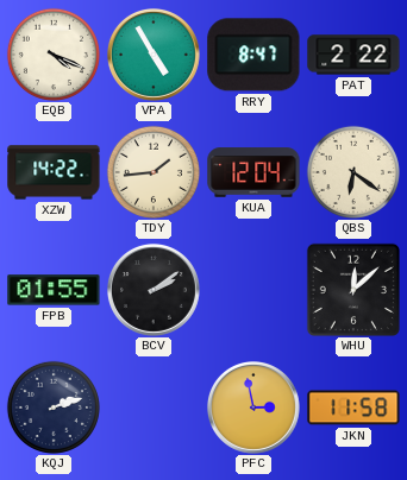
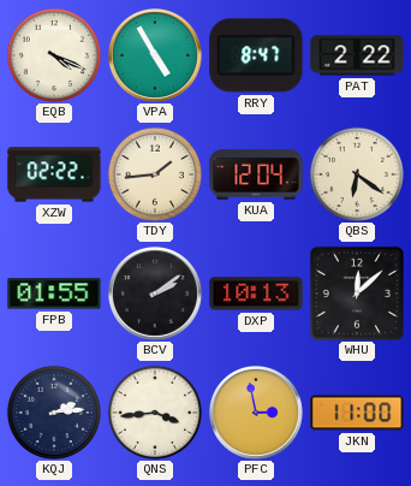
XZW: 14:22 -> 02:22
DXP: none -> 10:13
KQJ: 2:12 -> 2:14
QNS: none -> 3:44
JKN: 11:58 -> 11:00
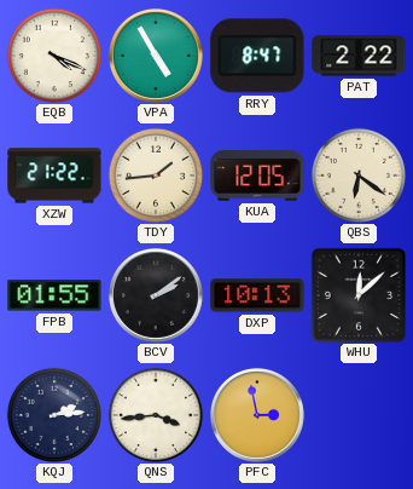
XZW: 02:22 -> 21:22
KUA: 12:04 -> 12:05
JKN: 11:00 -> none
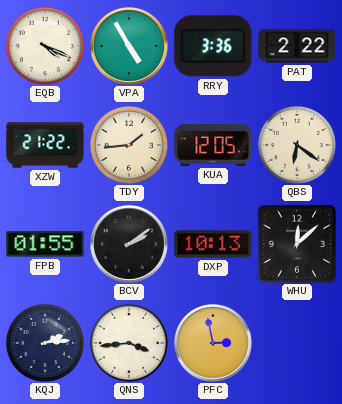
RRY: 8:47 -> 3:36
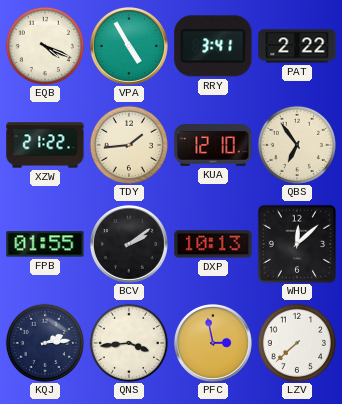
RRY: 3:36 -> 3:41
KUA: 12:05 -> 12:10
QBS: 6:21 -> 6:54
LZV: none -> 7:38
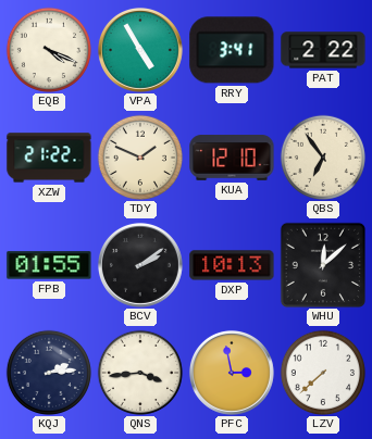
TDY: 1:44 -> 1:49
